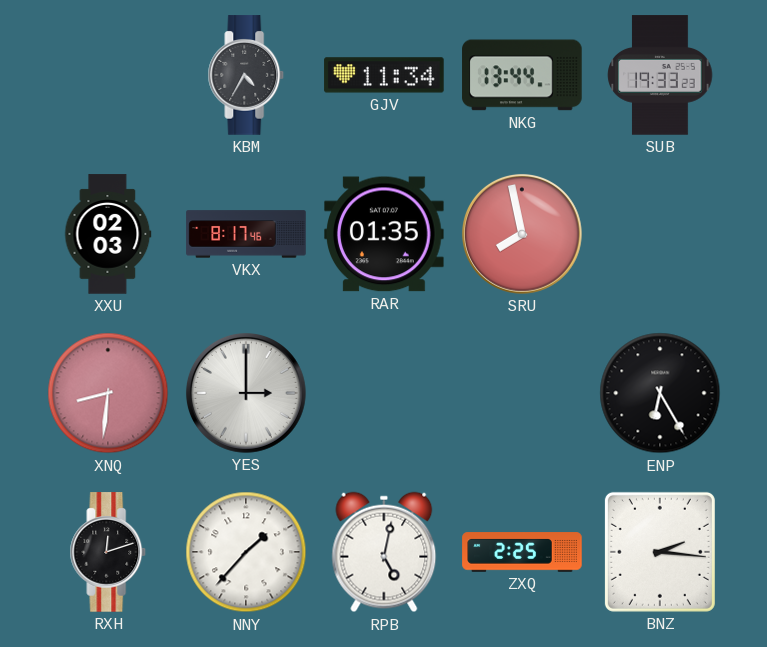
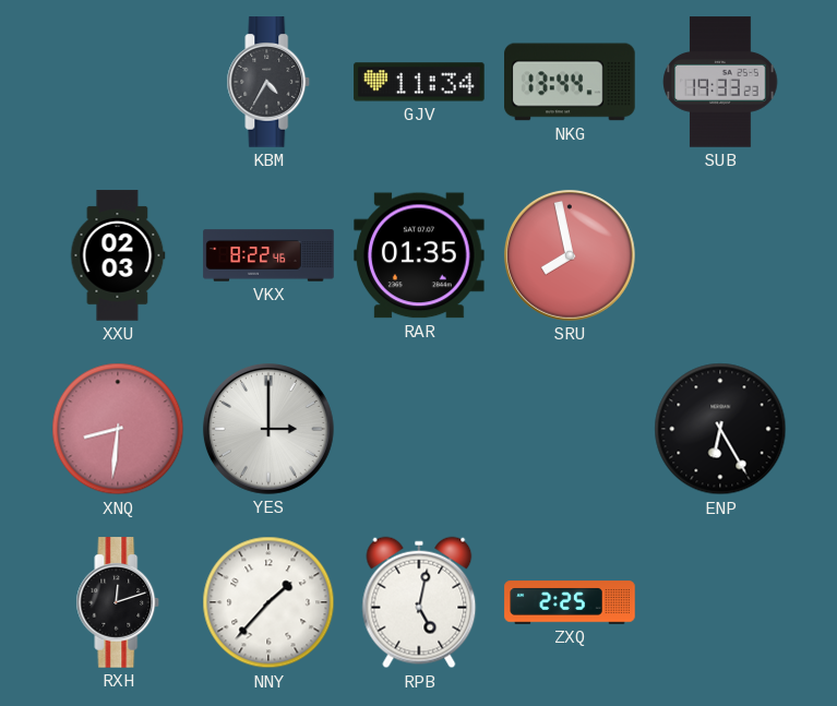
VKX: 8:17 -> 8:22
BNZ: 2:16 -> none
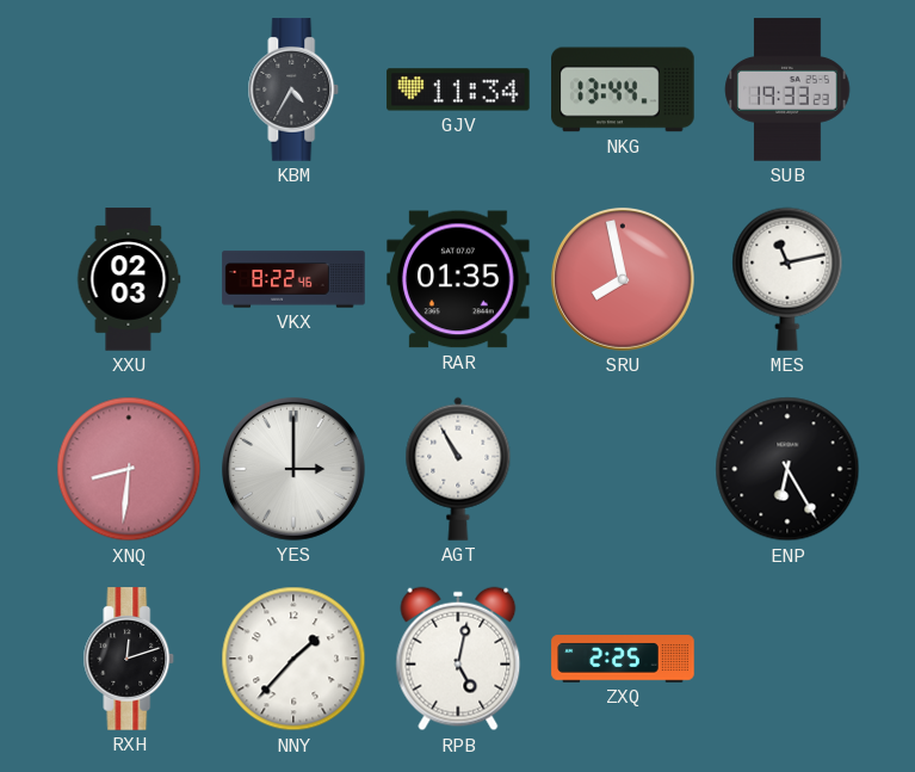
MES: none -> 11:13
AGT: none -> 10:55
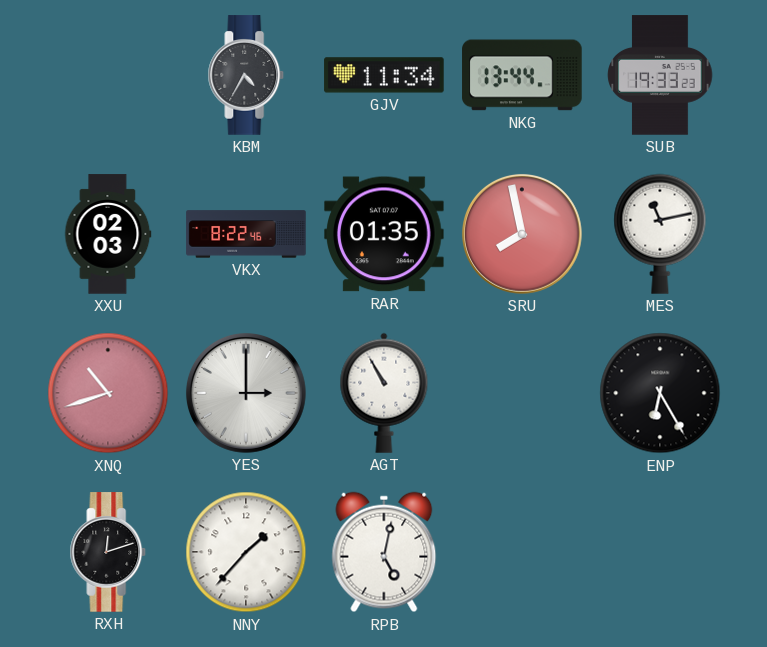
XNQ: 8:31 -> 10:42
ZXQ: 2:25 -> none
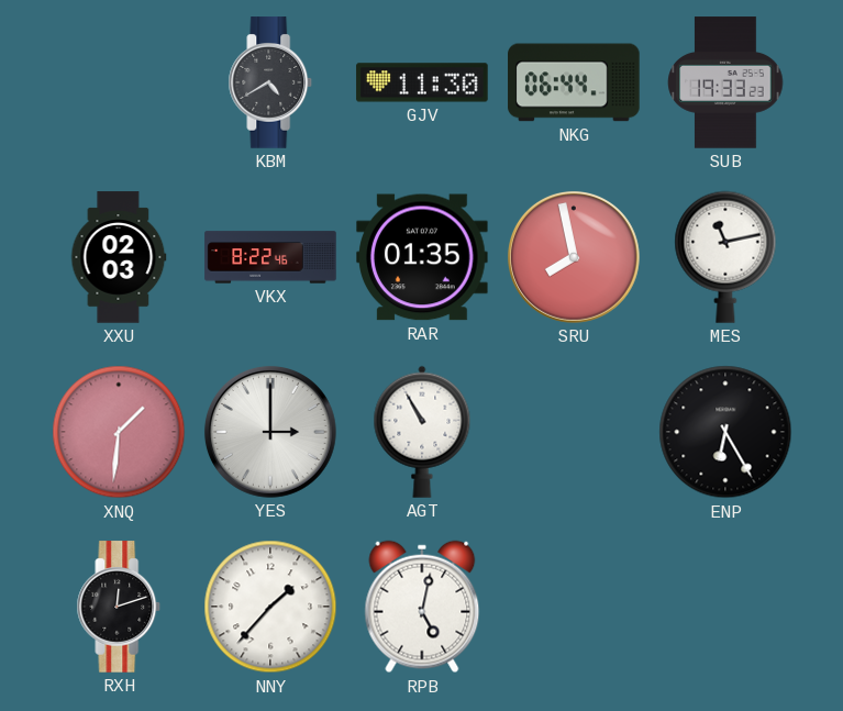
KBM: 4:35 -> 4:40
GJV: 11:34 -> 11:30
NKG: 13:44 -> 06:44
XNQ: 10:42 -> 1:31
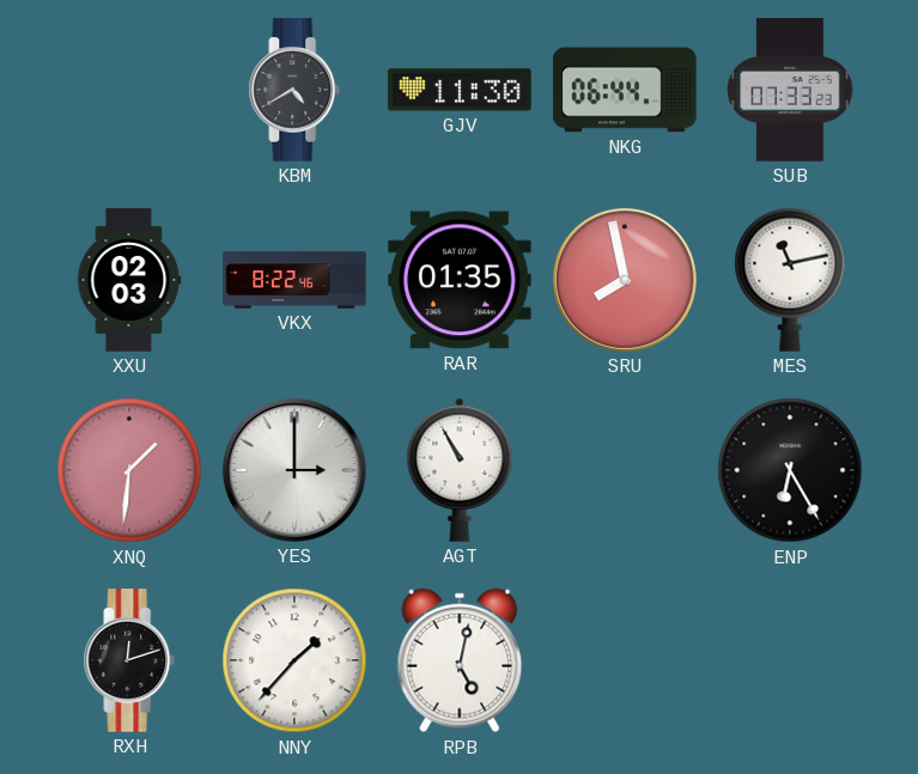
SUB: 19:33 -> 07:33
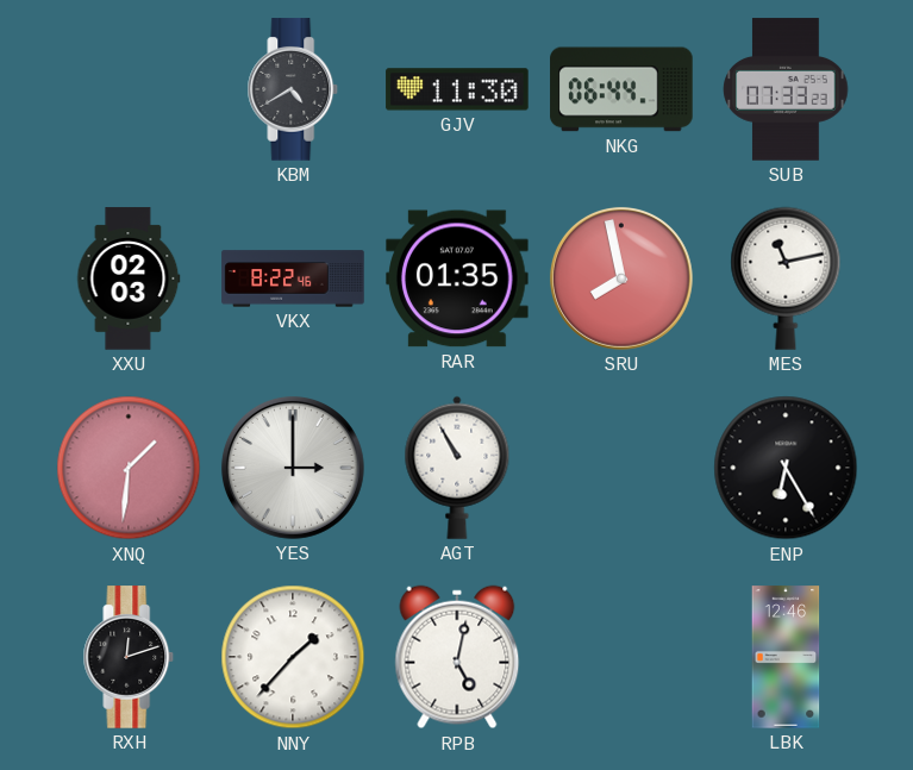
LBK: none -> 12:46
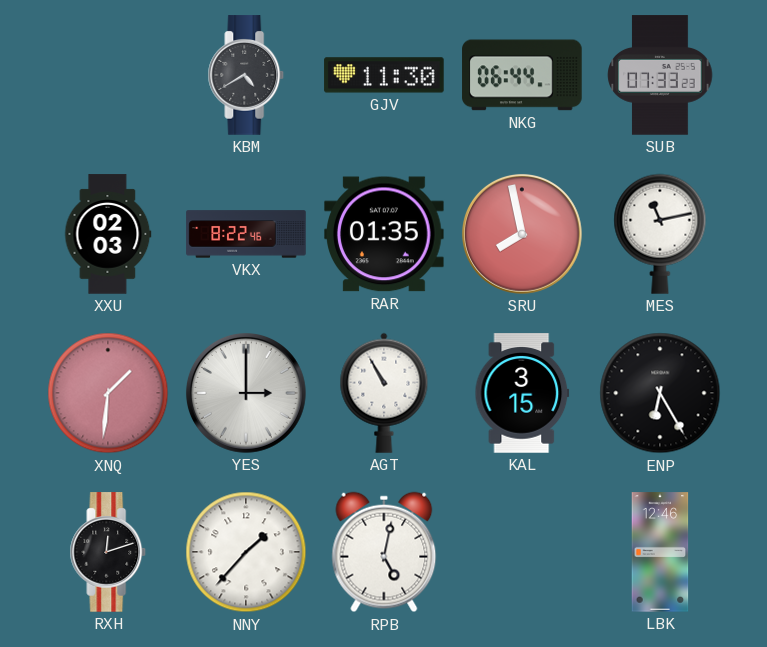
KAL: none -> 3:15
